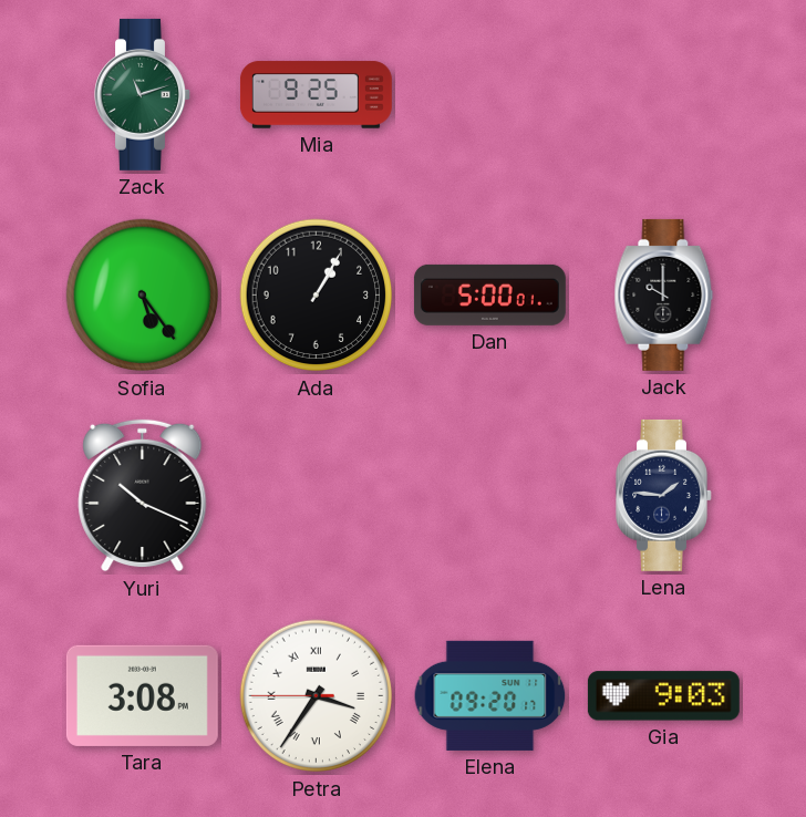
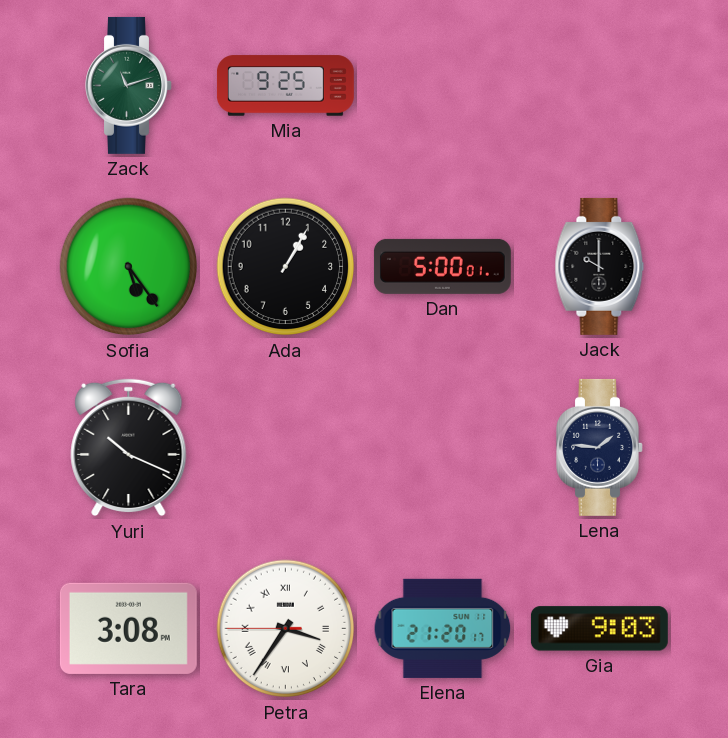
Elena: 09:20 -> 21:20
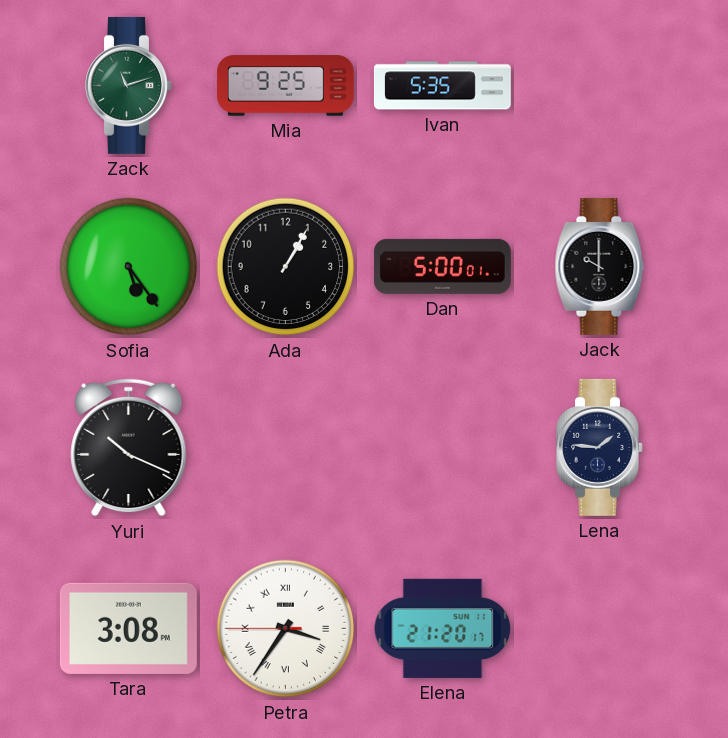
Ivan: none -> 5:35
Gia: 9:03 -> none
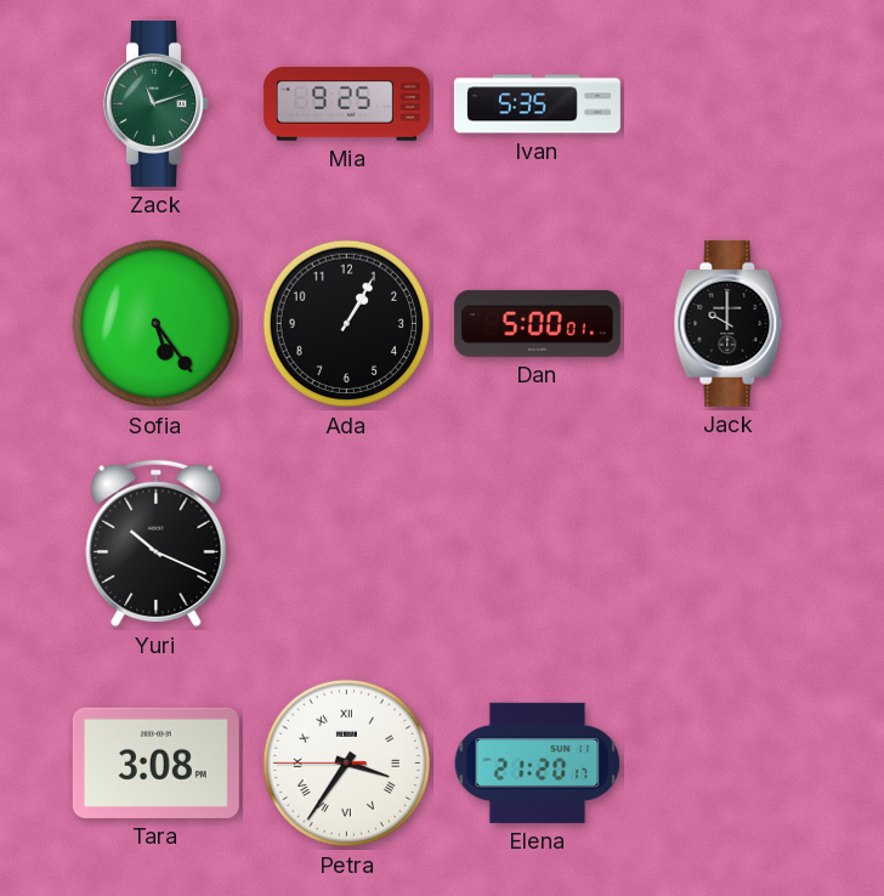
Lena: 1:46 -> none
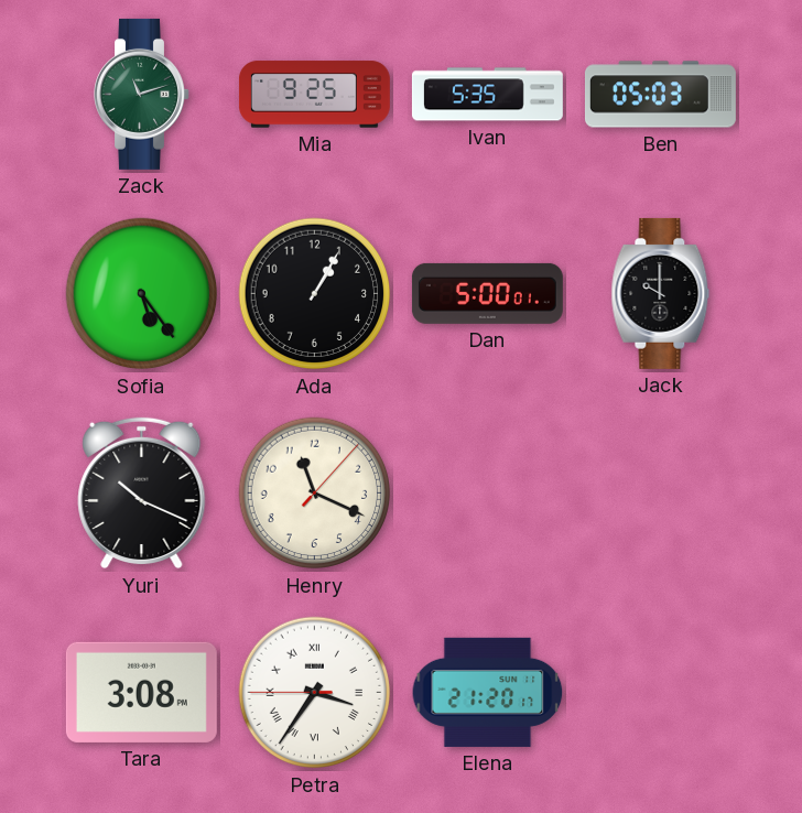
Ben: none -> 05:03
Henry: none -> 11:19
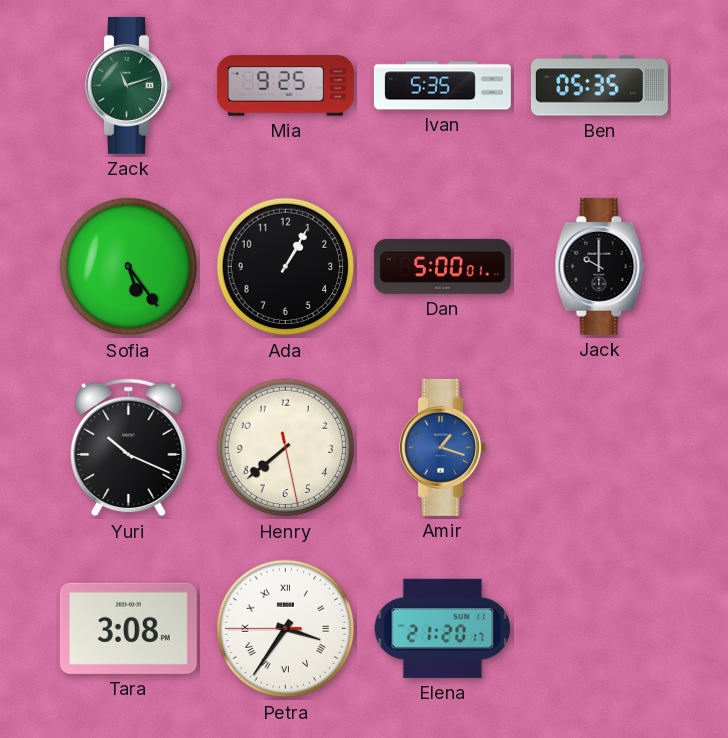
Ben: 05:03 -> 05:35
Henry: 11:19 -> 7:38
Amir: none -> 1:18
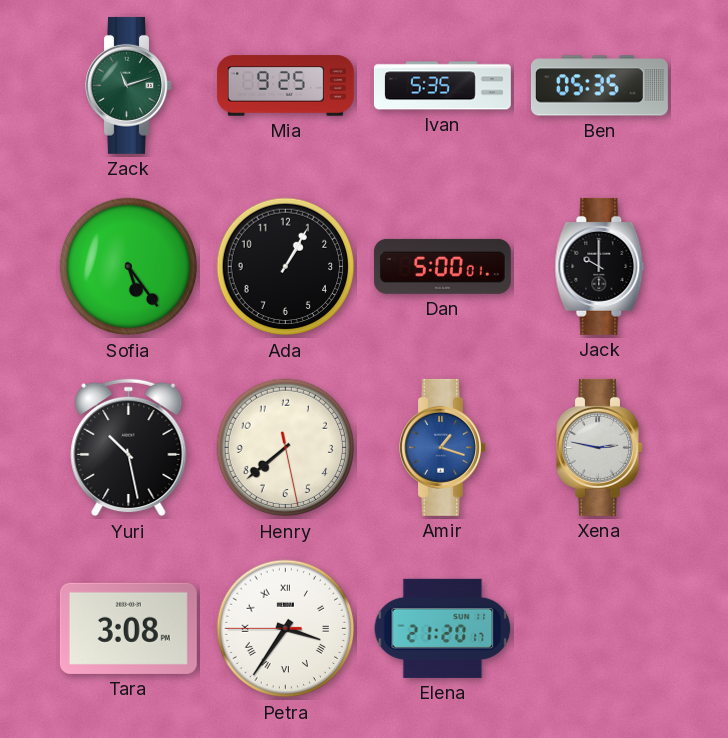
Yuri: 10:19 -> 10:28
Xena: none -> 2:47
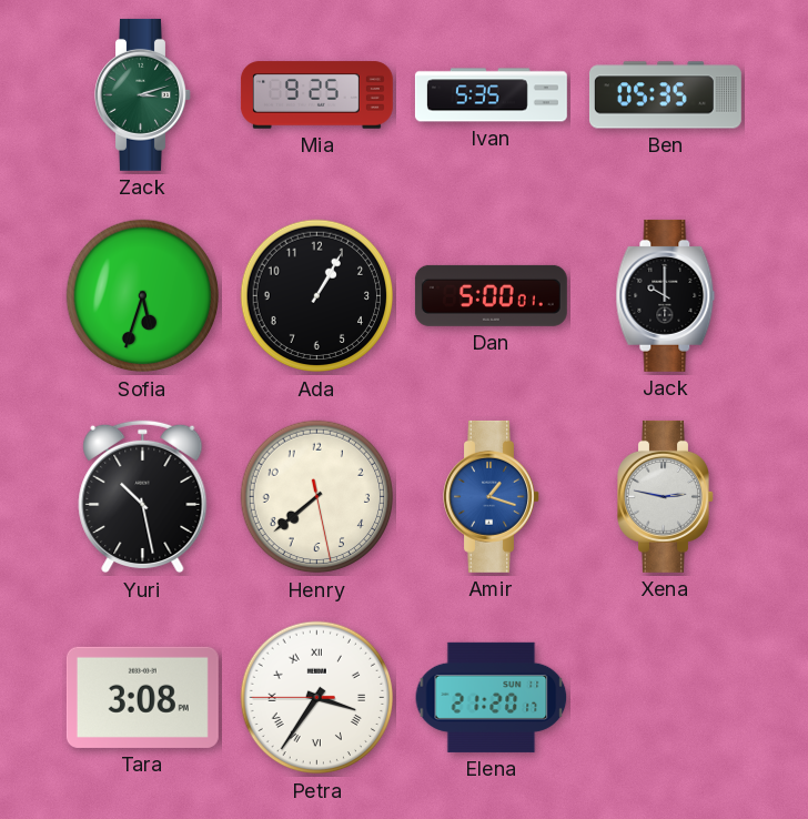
Zack: 11:12 -> 3:12
Sofia: 5:24 -> 5:33
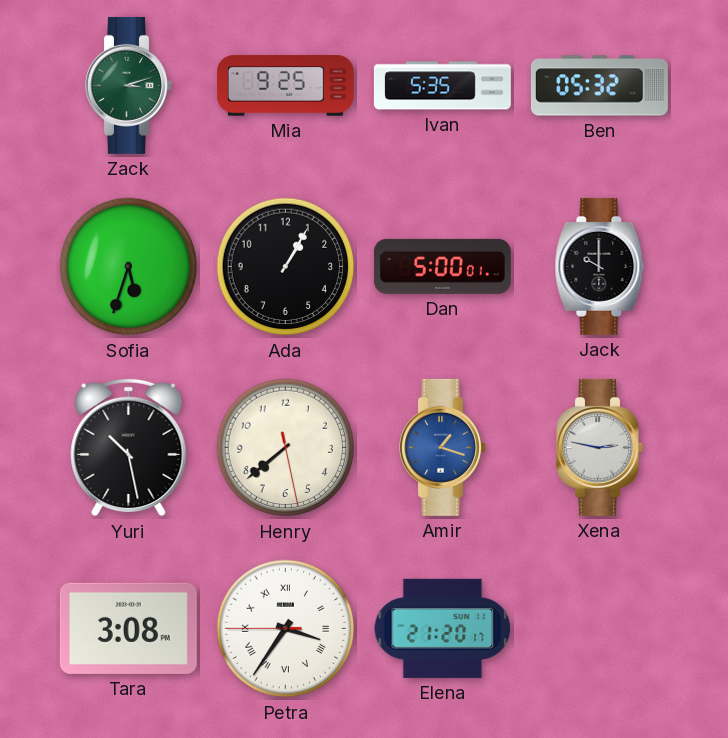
Ben: 05:35 -> 05:32
